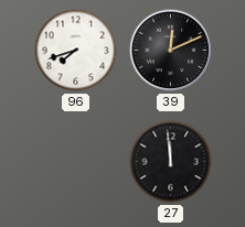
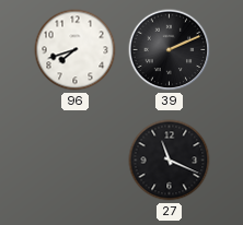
39: 12:11 -> 2:11
27: 11:59 -> 11:19
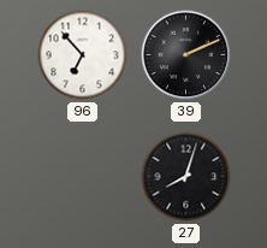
96: 7:42 -> 6:53
27: 11:19 -> 8:03
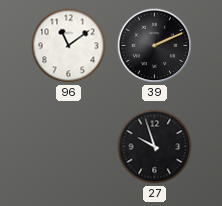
96: 6:53 -> 11:09
27: 8:03 -> 9:57
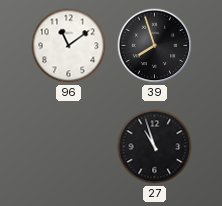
39: 2:11 -> 7:57
27: 9:57 -> 10:57
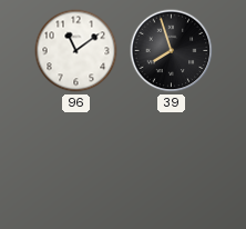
27: 10:57 -> none
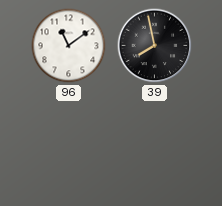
39: 7:57 -> 7:58
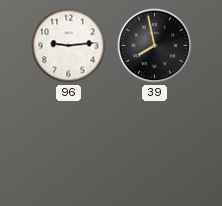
96: 11:09 -> 9:14
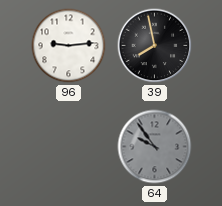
64: none -> 9:54
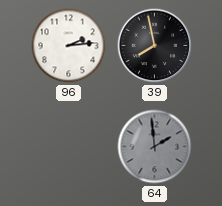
96: 9:14 -> 2:14
64: 9:54 -> 1:59
